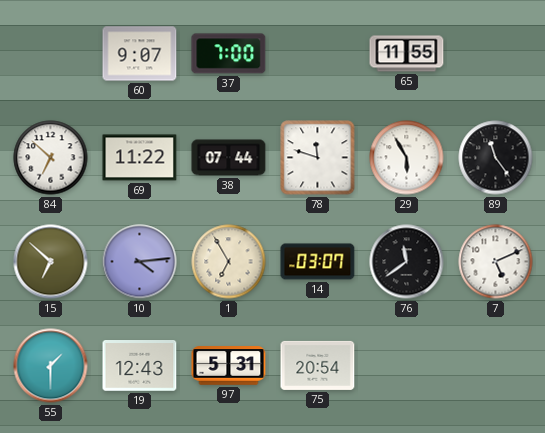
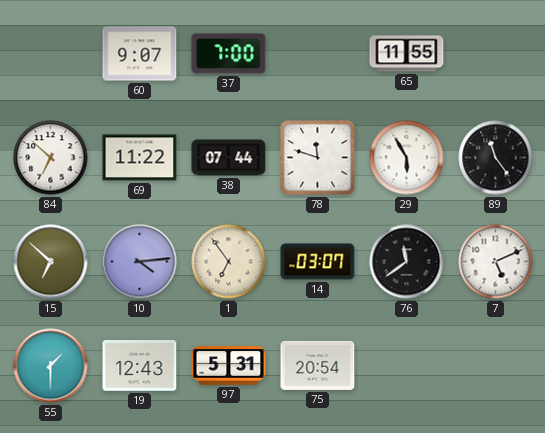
1: 6:55 -> 6:54
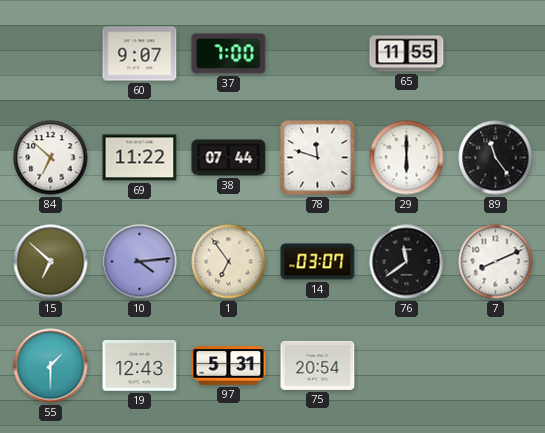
29: 5:55 -> 6:00
7: 5:11 -> 8:11
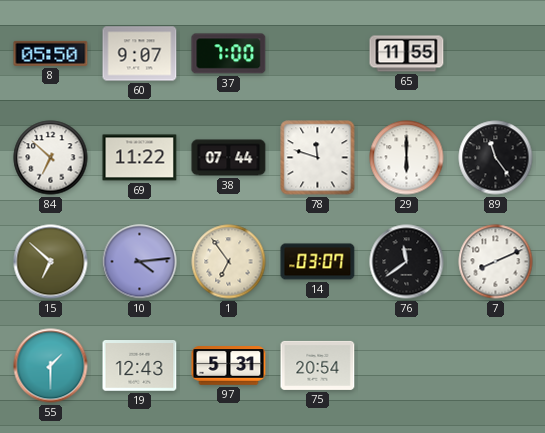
8: none -> 05:50
